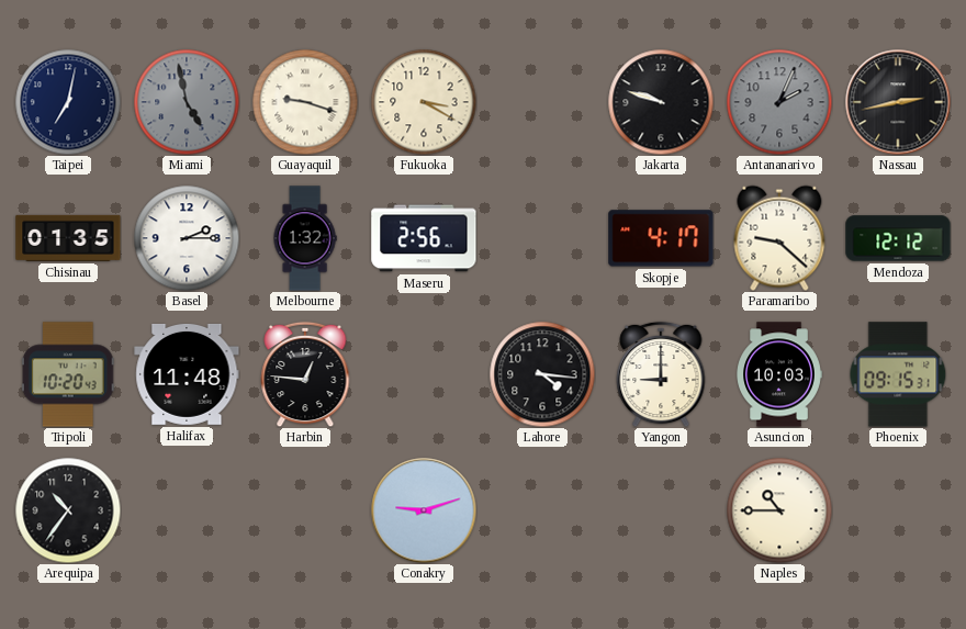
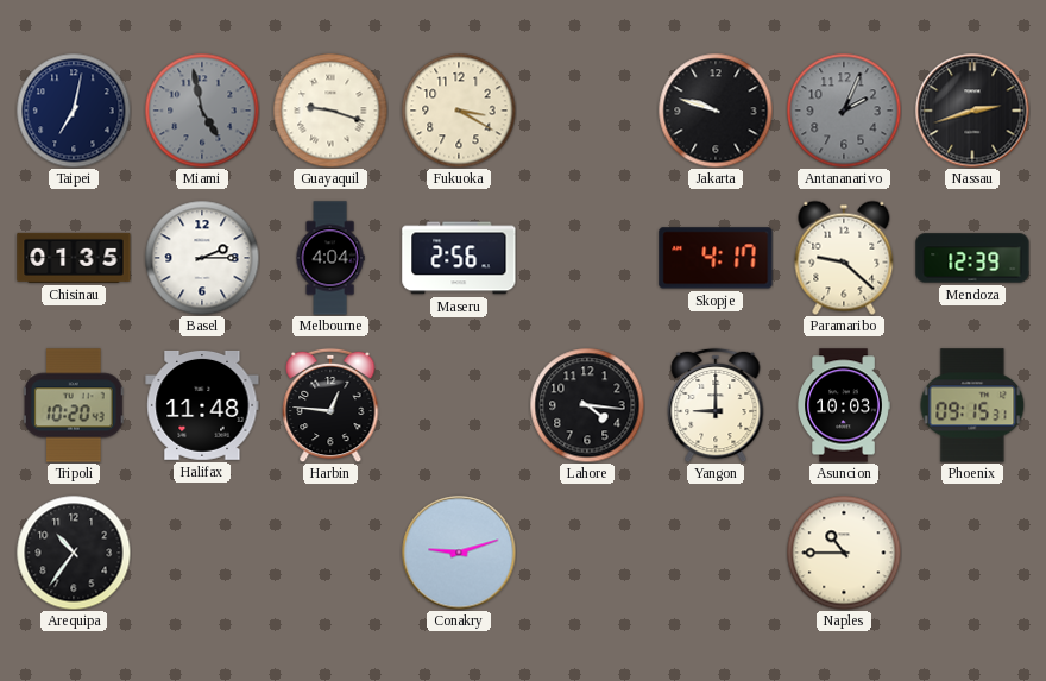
Nassau: 2:43 -> 2:42
Melbourne: 1:32 -> 4:04
Mendoza: 12:12 -> 12:39
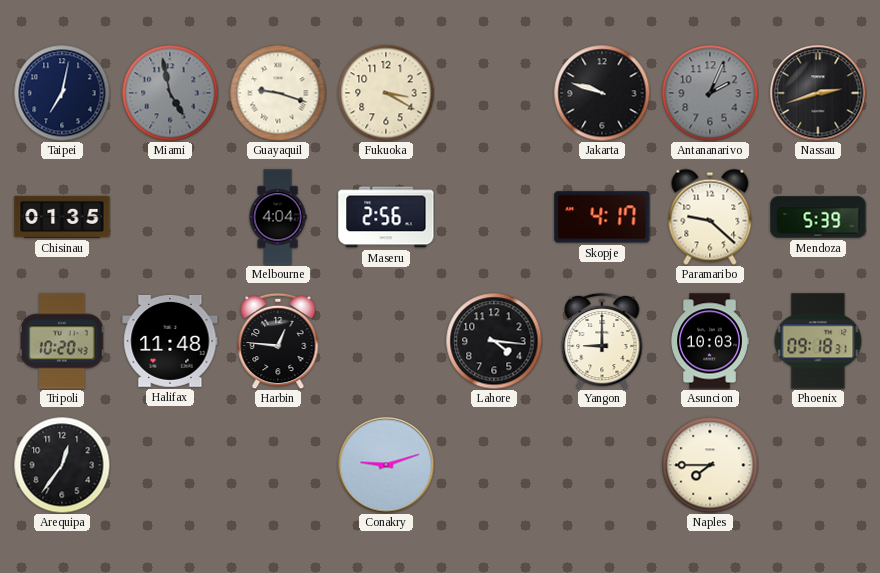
Basel: 2:15 -> none
Mendoza: 12:39 -> 5:39
Phoenix: 09:15 -> 09:18
Arequipa: 10:36 -> 12:36
Naples: 10:45 -> 7:45
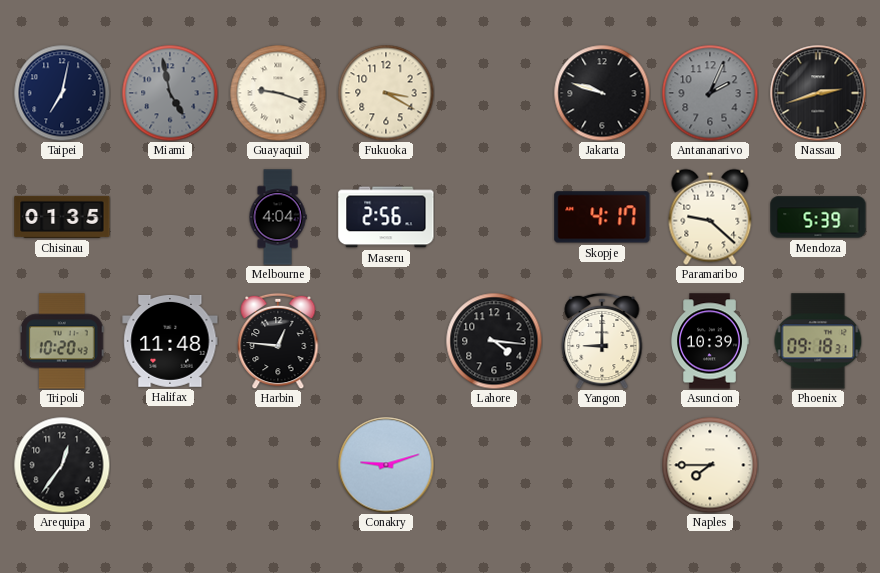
Asuncion: 10:03 -> 10:39
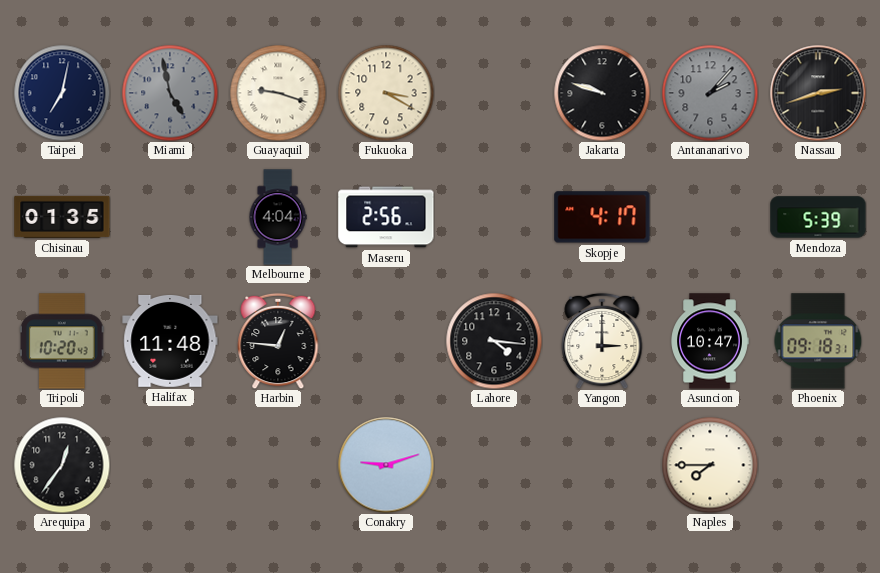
Antananarivo: 2:04 -> 2:07
Paramaribo: 9:22 -> none
Yangon: 9:00 -> 3:00
Asuncion: 10:39 -> 10:47
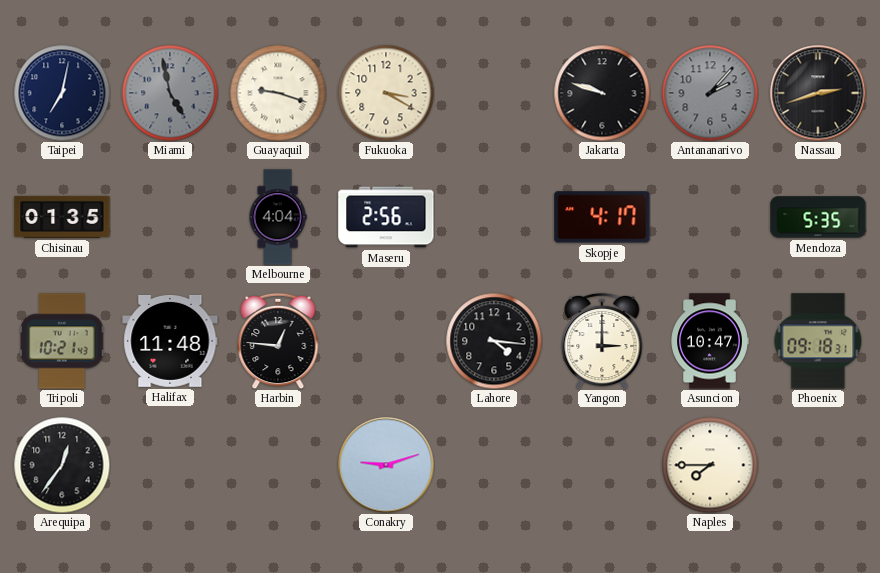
Mendoza: 5:39 -> 5:35
Tripoli: 10:20 -> 10:21
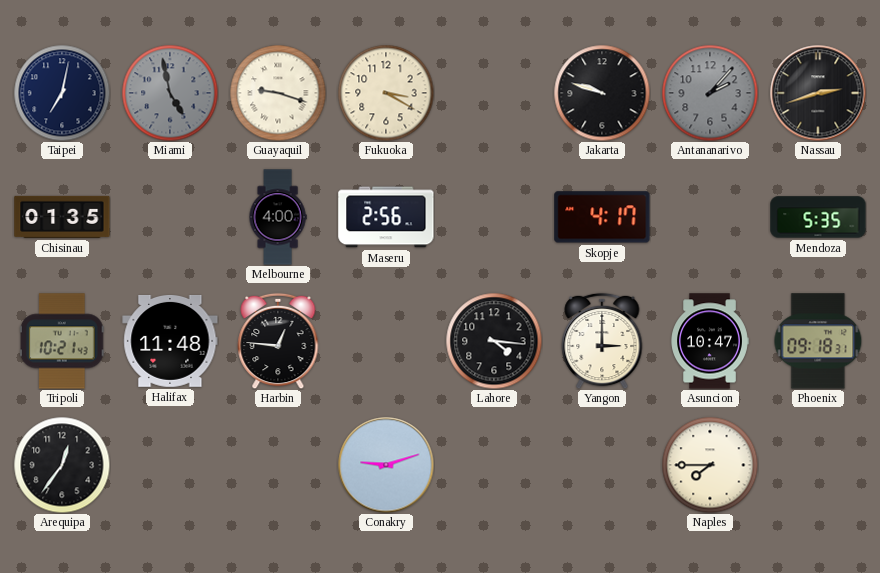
Melbourne: 4:04 -> 4:00
